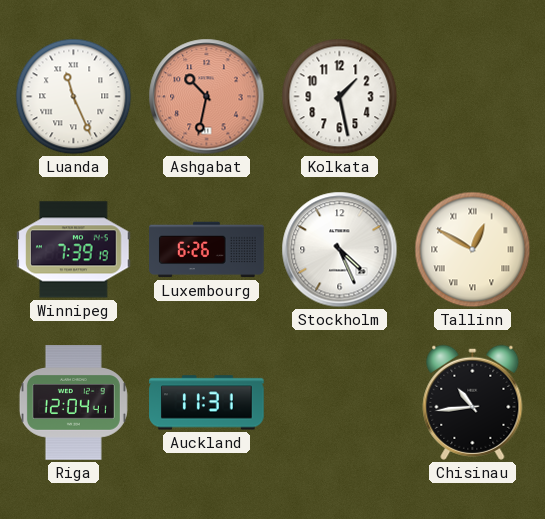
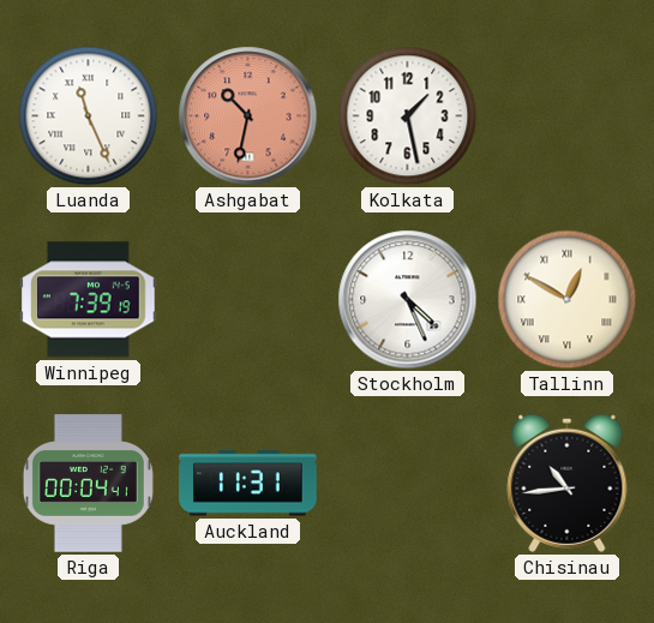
Luxembourg: 6:26 -> none
Riga: 12:04 -> 00:04
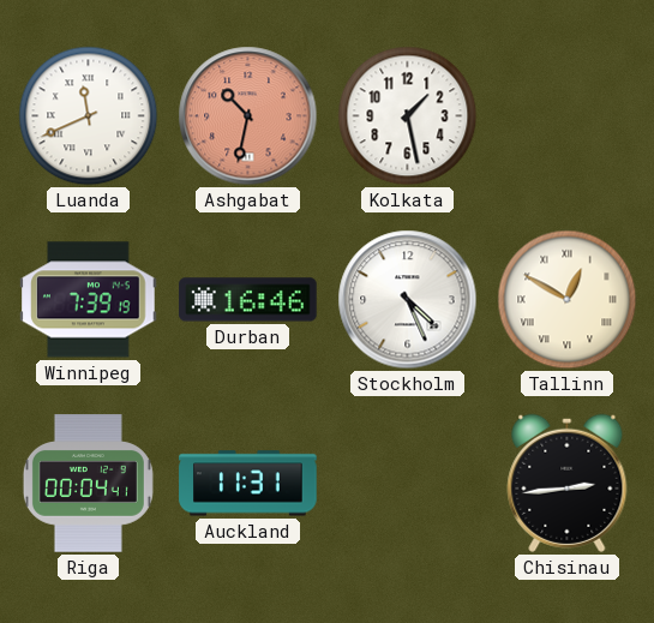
Luanda: 11:26 -> 11:41
Durban: none -> 16:46
Chisinau: 10:44 -> 2:44
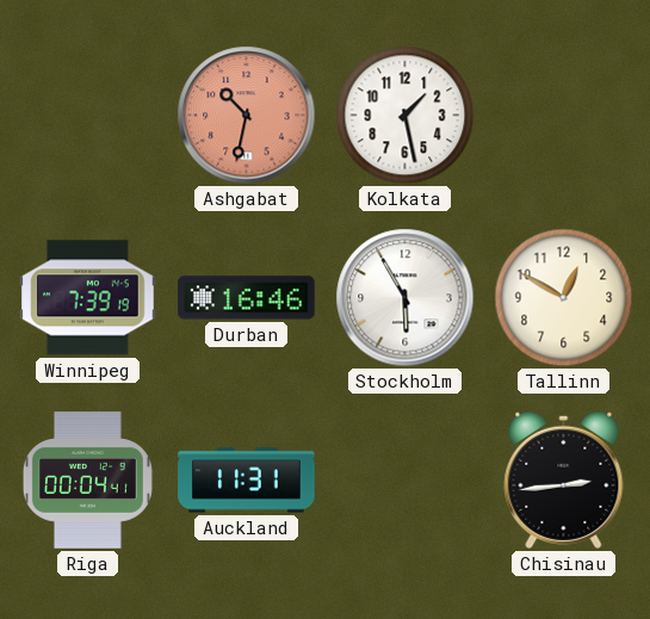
Luanda: 11:41 -> none
Stockholm: 4:26 -> 5:55
Tallinn numerals: Roman -> Arabic
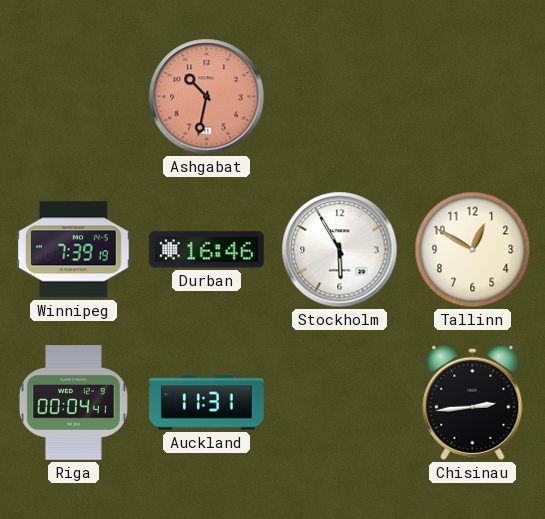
Kolkata: 1:28 -> none
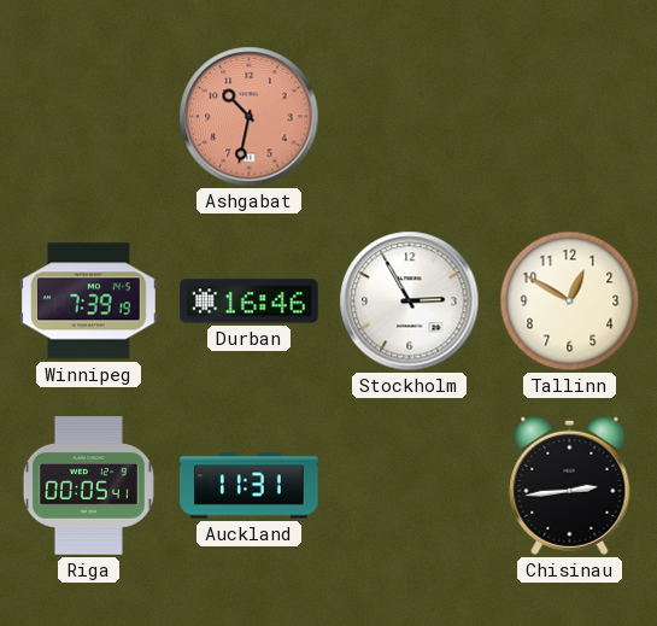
Stockholm: 5:55 -> 2:55
Riga: 00:04 -> 00:05
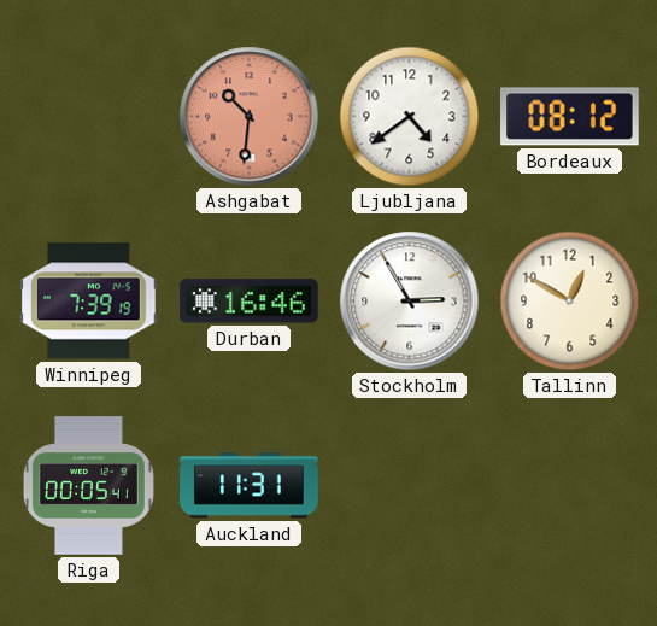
Ashgabat: 10:32 -> 10:31
Ljubljana: none -> 4:39
Bordeaux: none -> 08:12
Chisinau: 2:44 -> none
